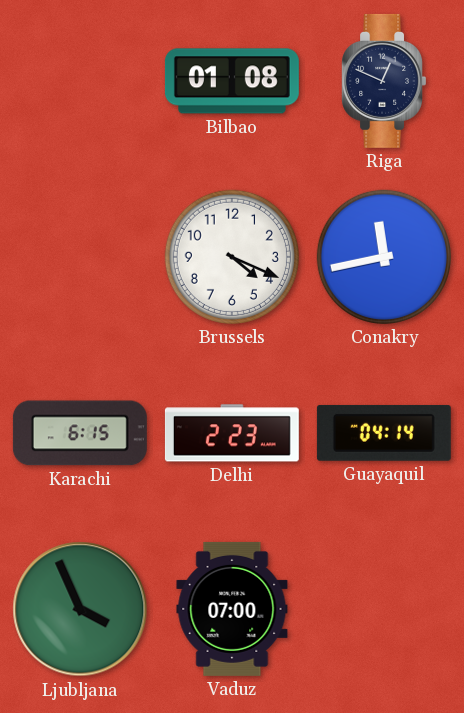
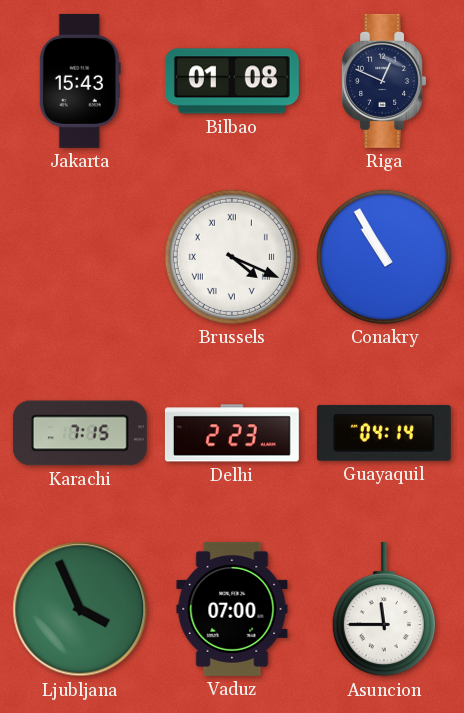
Jakarta: none -> 15:43
Brussels numerals: Arabic -> Roman
Conakry: 11:43 -> 10:55
Karachi: 6:15 -> 7:15
Asuncion: none -> 11:45
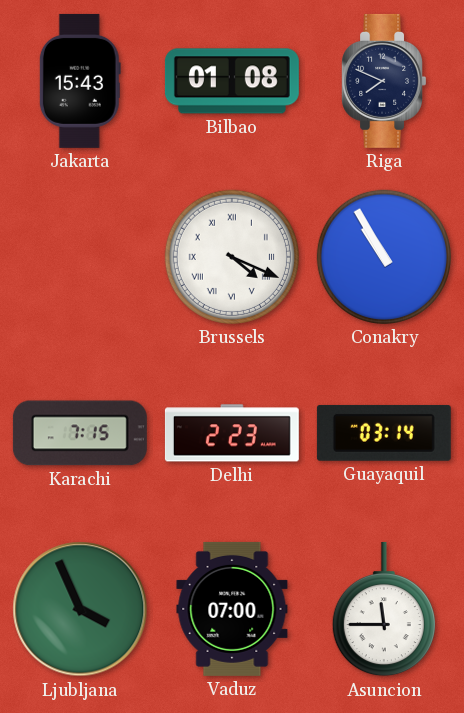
Riga: 12:49 -> 7:49
Guayaquil: 04:14 -> 03:14
